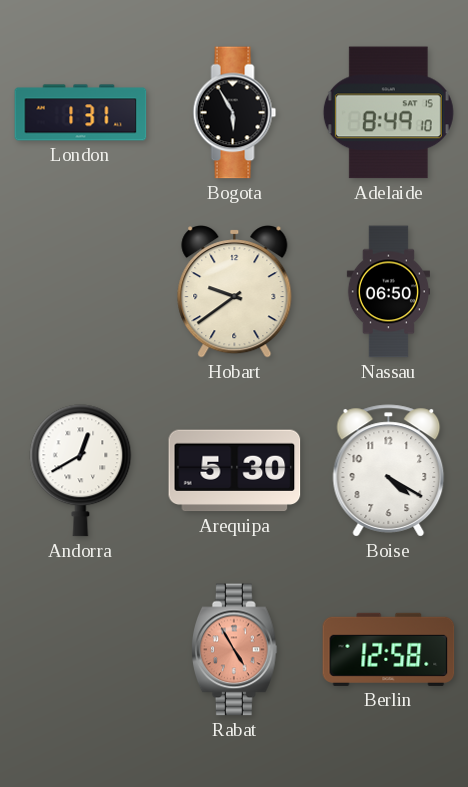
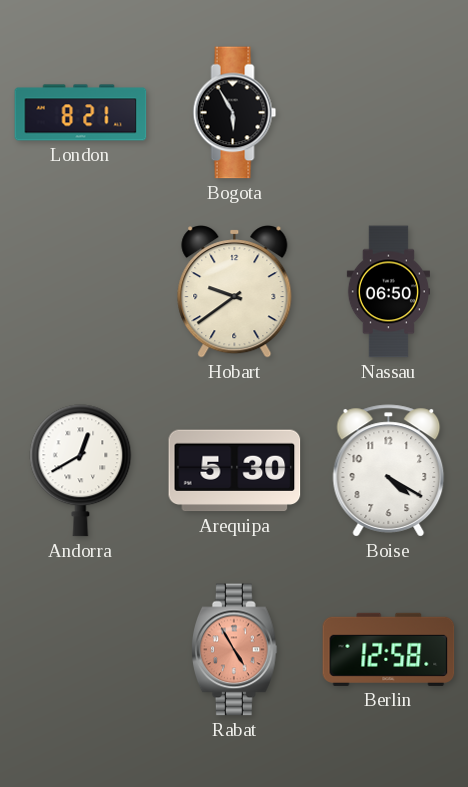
London: 1:31 -> 8:21
Adelaide: 8:49 -> none
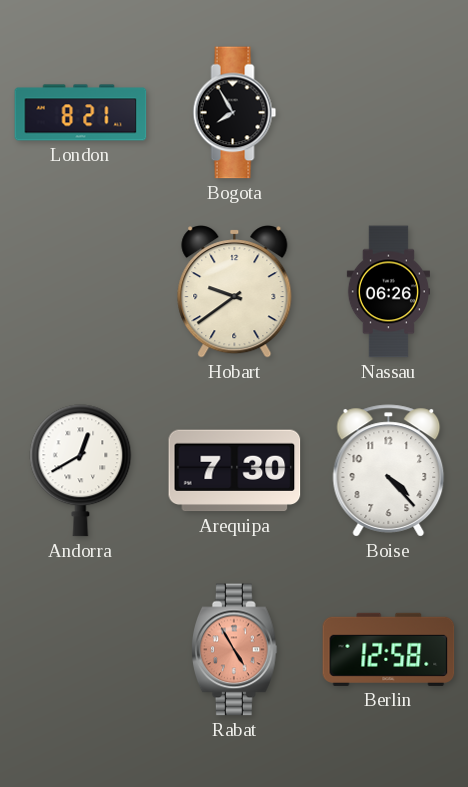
Bogota: 5:55 -> 7:55
Nassau: 06:50 -> 06:26
Arequipa: 5:30 -> 7:30
Boise: 4:20 -> 4:23
